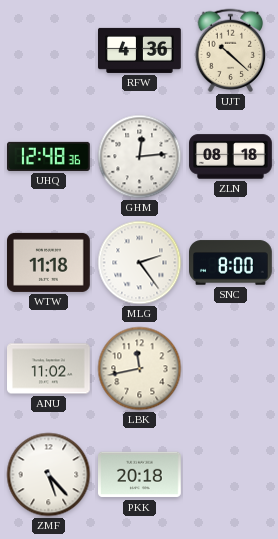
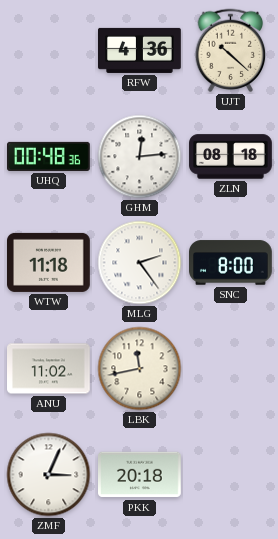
UHQ: 12:48 -> 00:48
ZMF: 5:23 -> 3:04
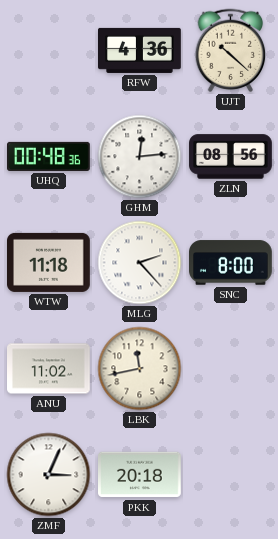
ZLN: 08:18 -> 08:56
MLG: 2:24 -> 2:23
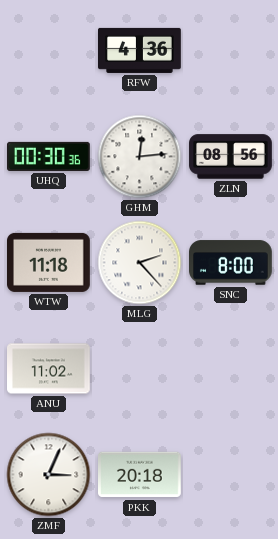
UJT: 10:22 -> none
UHQ: 00:48 -> 00:30
LBK: 11:43 -> none
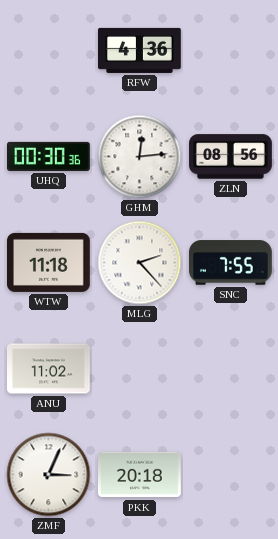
SNC: 8:00 -> 7:55
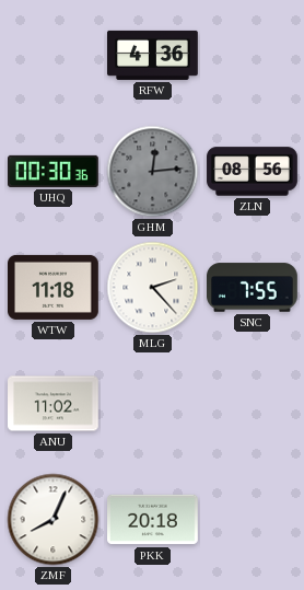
GHM dial: white -> grey
ZMF: 3:04 -> 8:04
